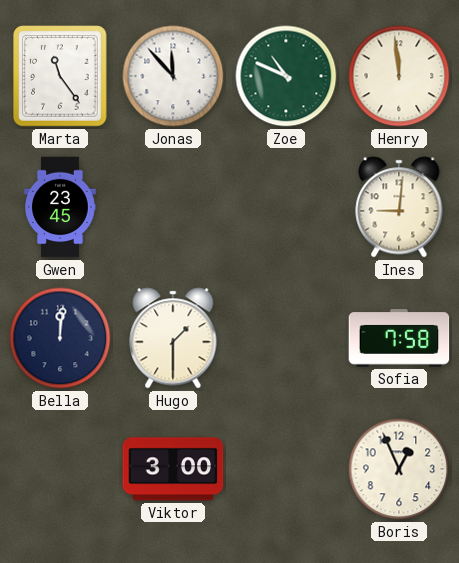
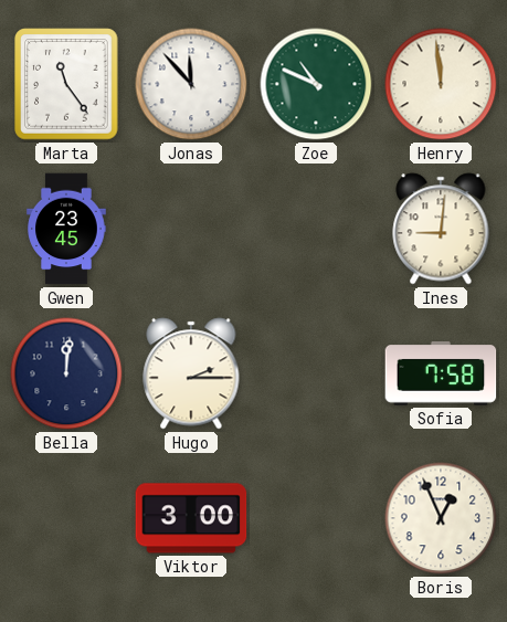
Hugo: 1:30 -> 2:15
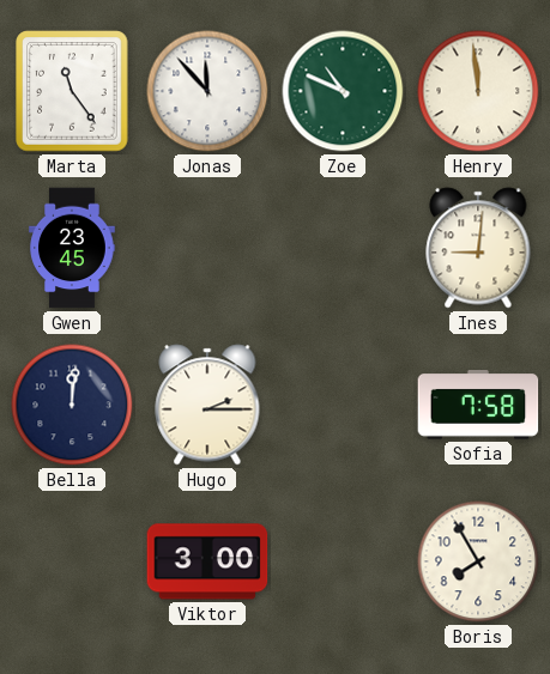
Boris: 12:56 -> 7:55
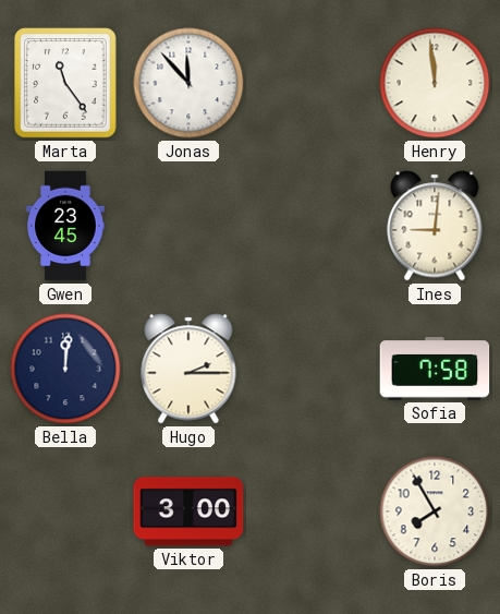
Zoe: 10:49 -> none
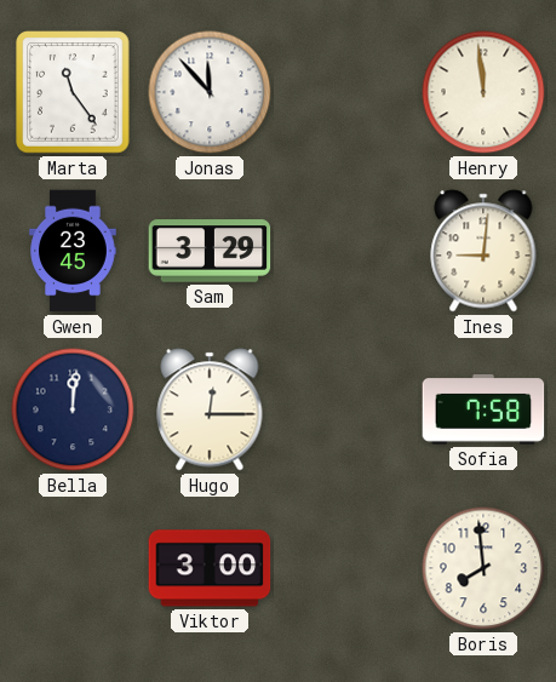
Sam: none -> 3:29
Hugo: 2:15 -> 12:15
Boris: 7:55 -> 7:59
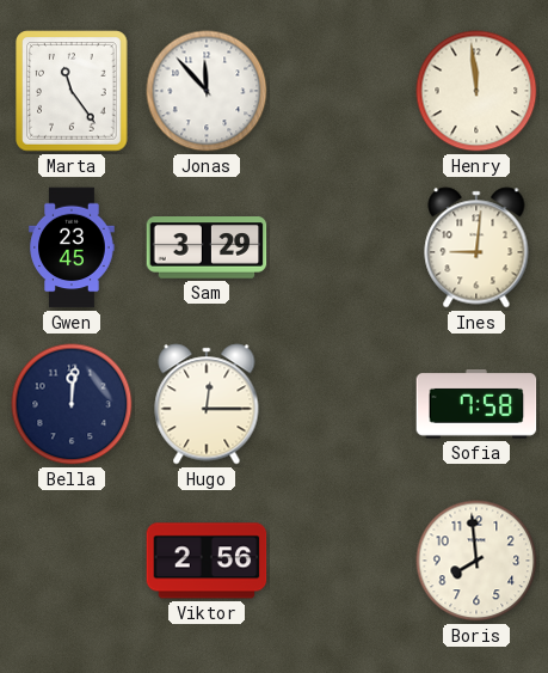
Viktor: 3:00 -> 2:56
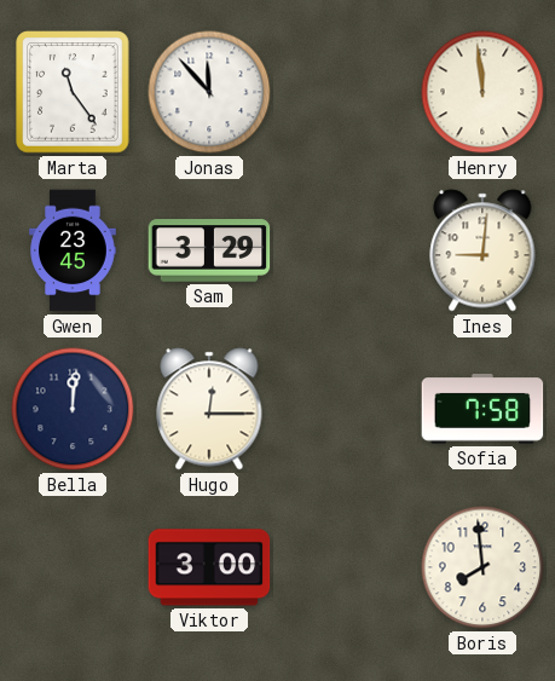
Viktor: 2:56 -> 3:00
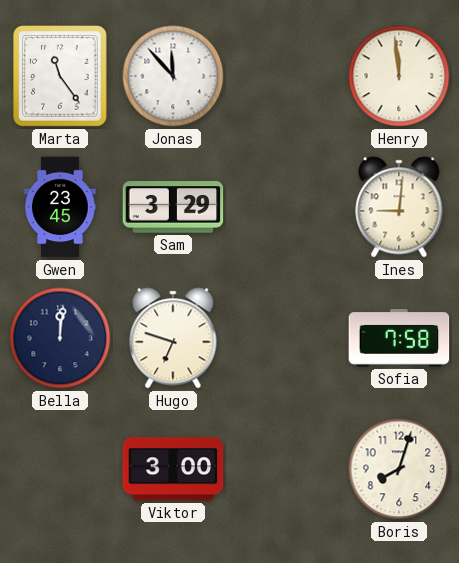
Hugo: 12:15 -> 6:48
Boris: 7:59 -> 8:03
